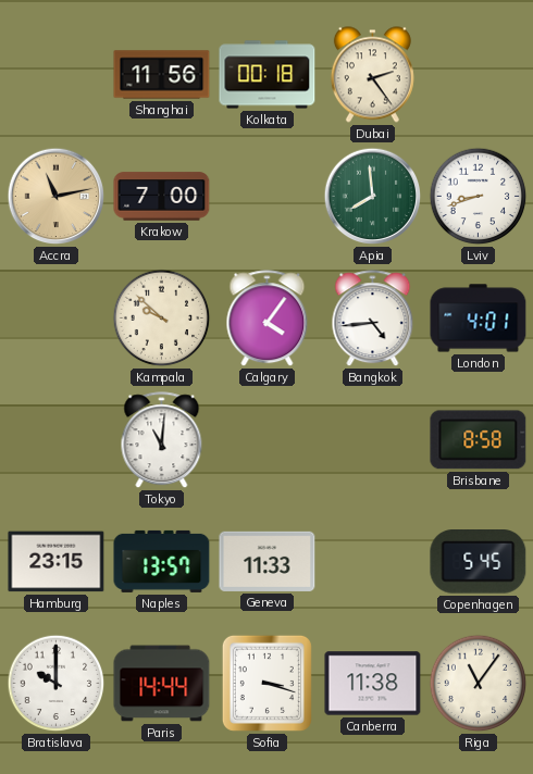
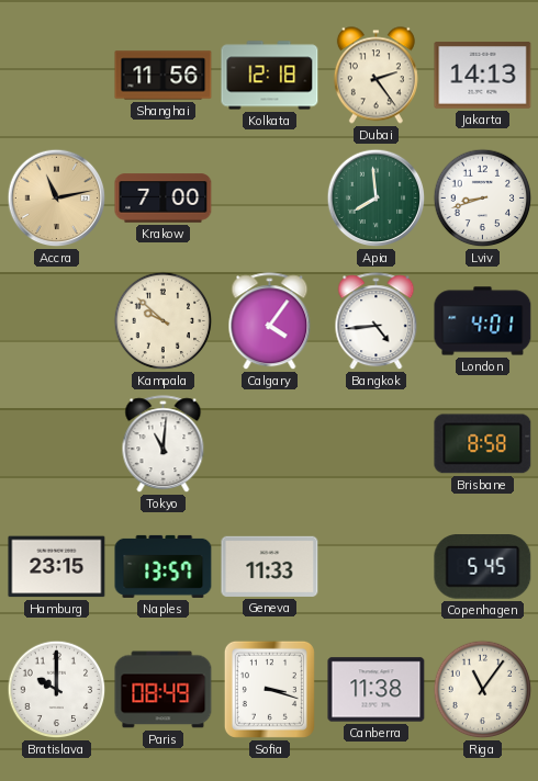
Kolkata: 00:18 -> 12:18
Jakarta: none -> 14:13
Paris: 14:44 -> 08:49
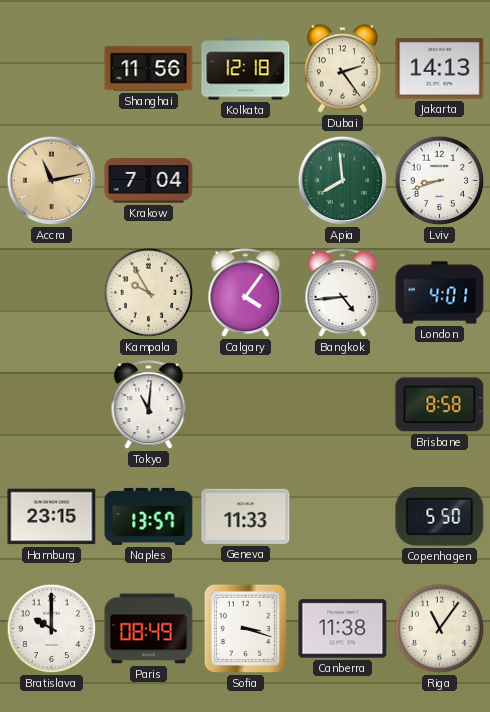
Krakow: 7:00 -> 7:04
Kampala: 9:52 -> 9:55
Copenhagen: 5:45 -> 5:50
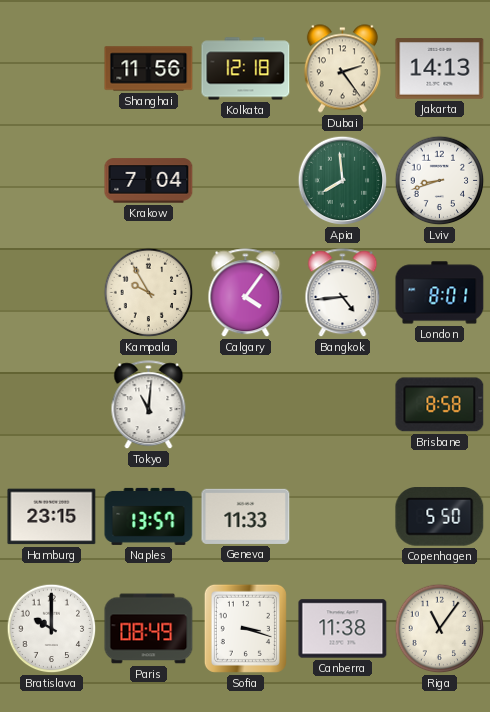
Accra: 11:13 -> none
London: 4:01 -> 8:01
